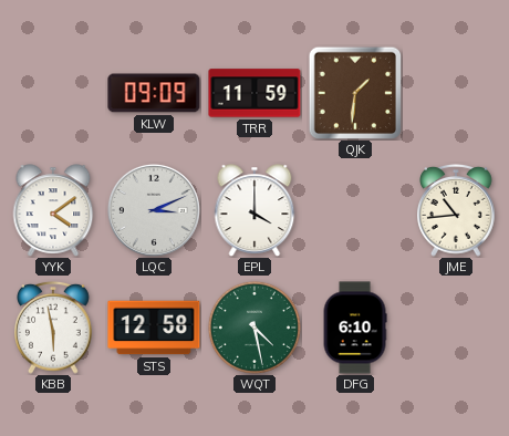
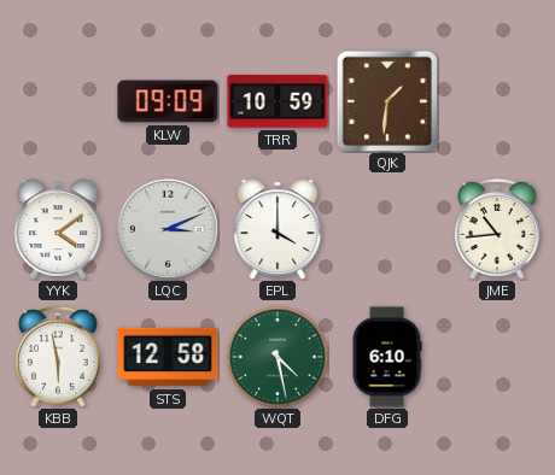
TRR: 11:59 -> 10:59
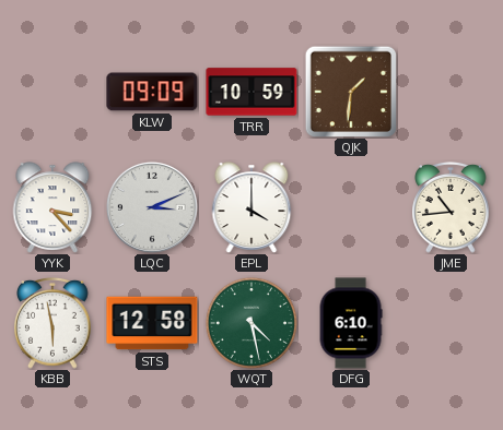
YYK: 4:09 -> 3:23
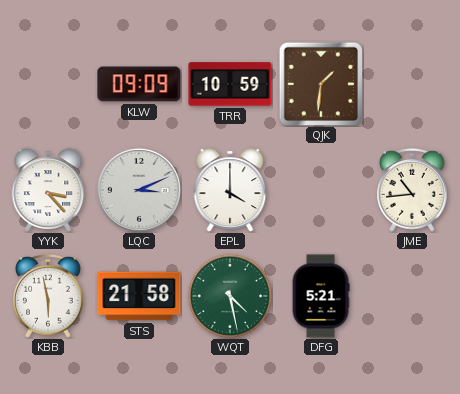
STS: 12:58 -> 21:58
DFG: 6:10 -> 5:21
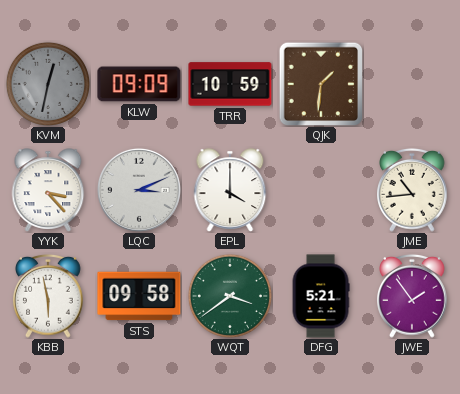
KVM: none -> 12:32
STS: 21:58 -> 09:58
WQT: 4:28 -> 3:39
JWE: none -> 1:54
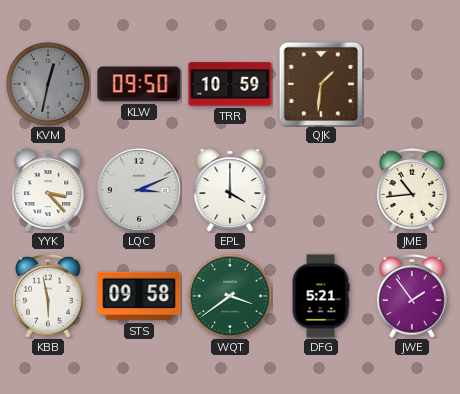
KLW: 09:09 -> 09:50
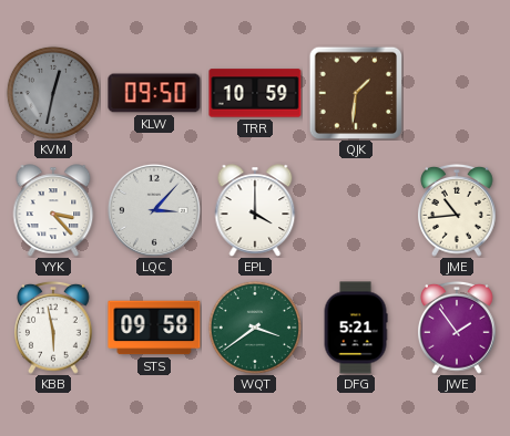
LQC: 3:11 -> 3:07
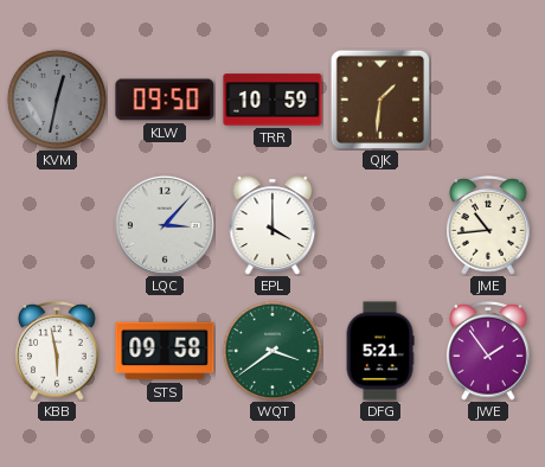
YYK: 3:23 -> none
